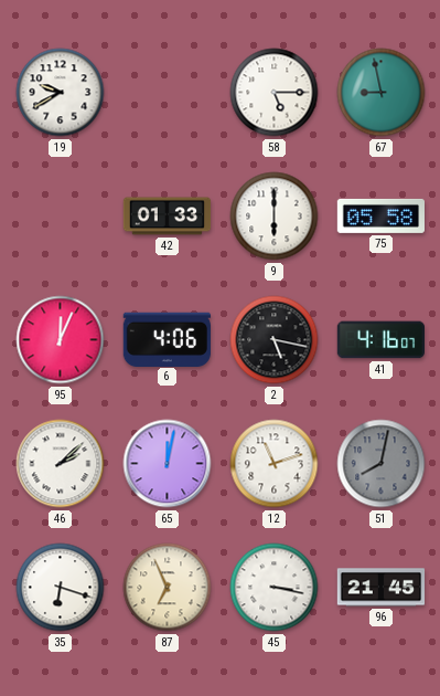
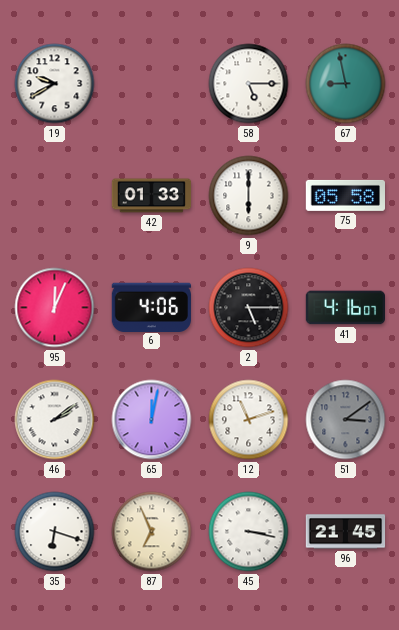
2: 5:17 -> 5:15
46: 2:08 -> 2:09
51: 8:02 -> 3:09
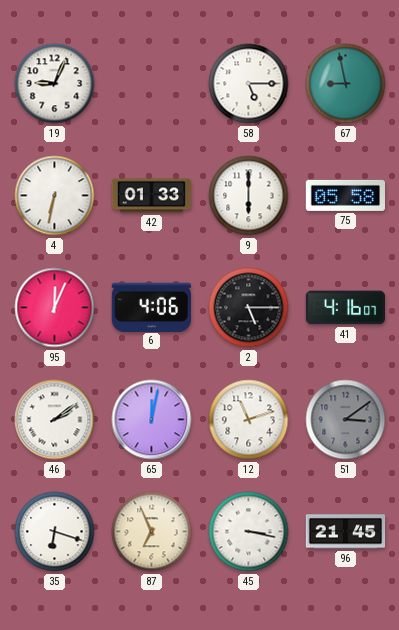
19: 9:40 -> 9:04
4: none -> 6:32
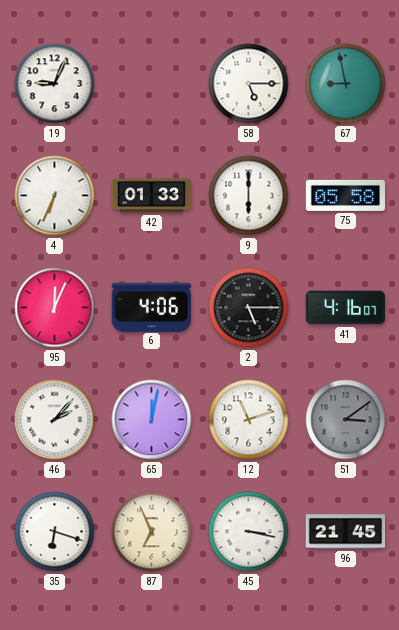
4: 6:32 -> 6:34
46: 2:09 -> 2:07
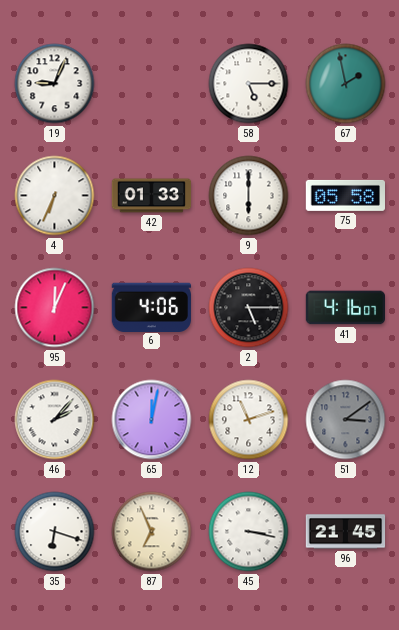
67: 8:58 -> 1:58
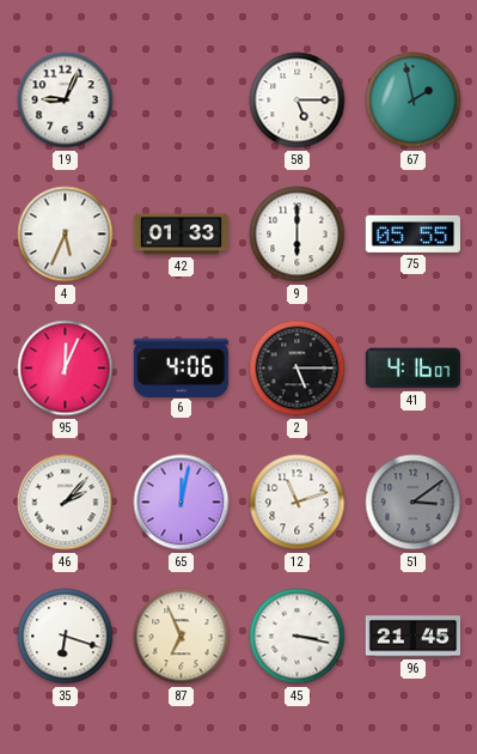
4: 6:34 -> 5:34
75: 05:58 -> 05:55
